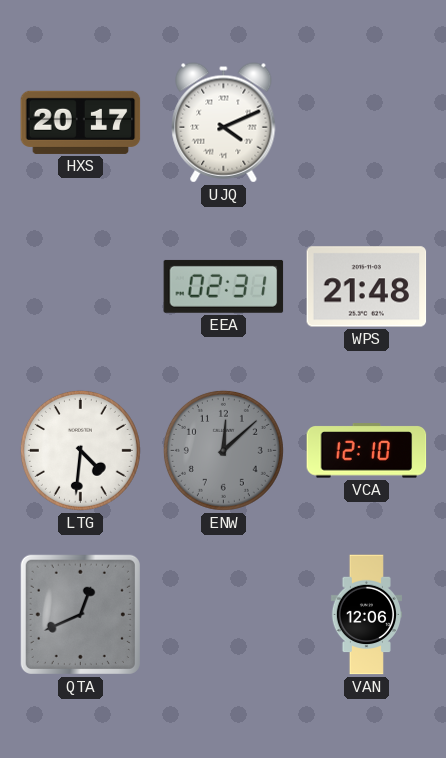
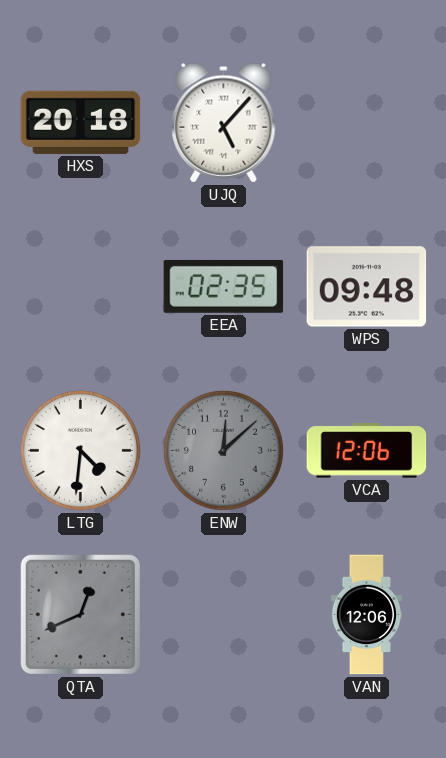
HXS: 20:17 -> 20:18
UJQ: 4:11 -> 5:07
EEA: 02:31 -> 02:35
WPS: 21:48 -> 09:48
VCA: 12:10 -> 12:06
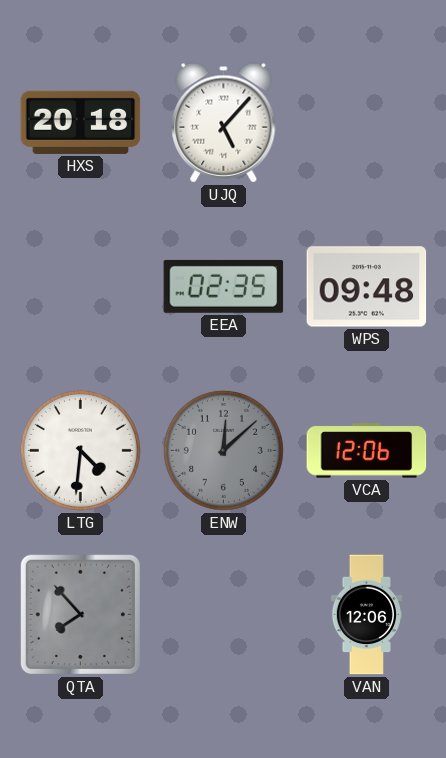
QTA: 12:41 -> 7:53
